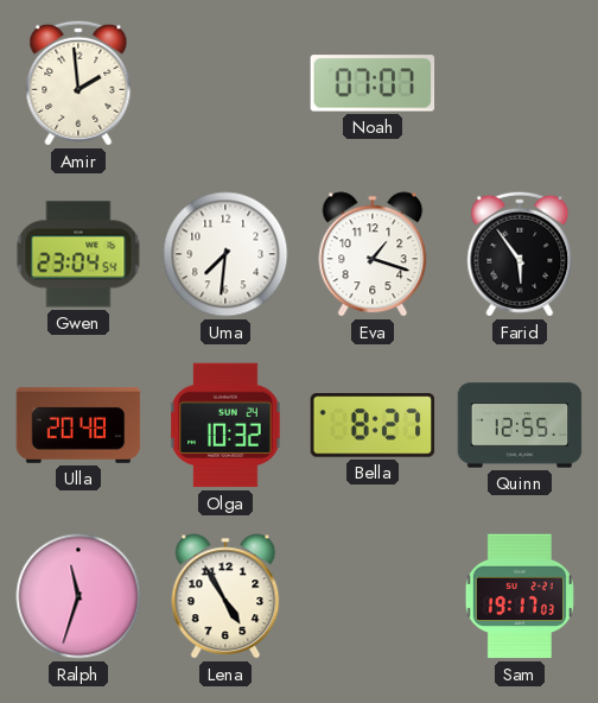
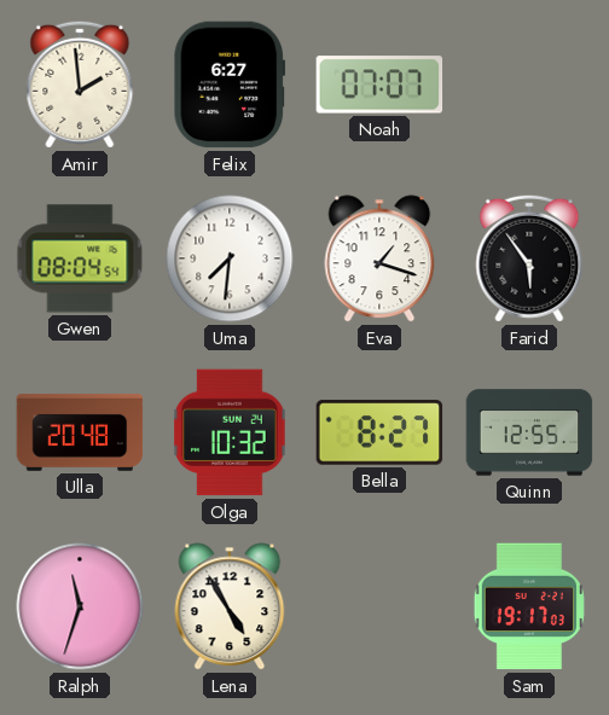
Felix: none -> 6:27
Gwen: 23:04 -> 08:04
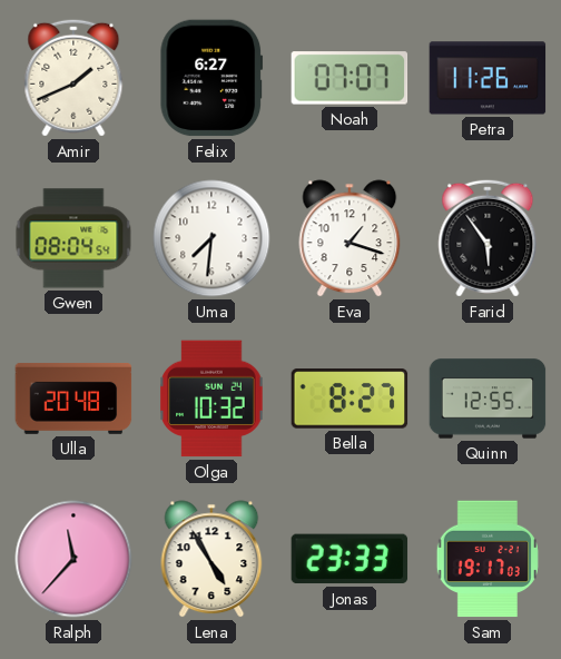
Amir: 1:59 -> 1:41
Petra: none -> 11:26
Ralph: 11:33 -> 11:37
Jonas: none -> 23:33
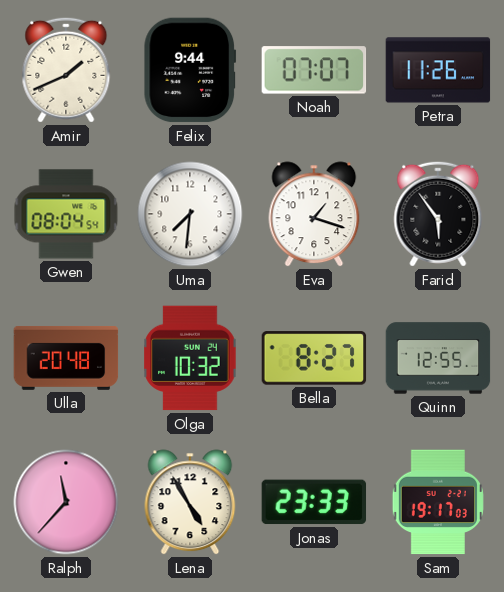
Felix: 6:27 -> 9:44
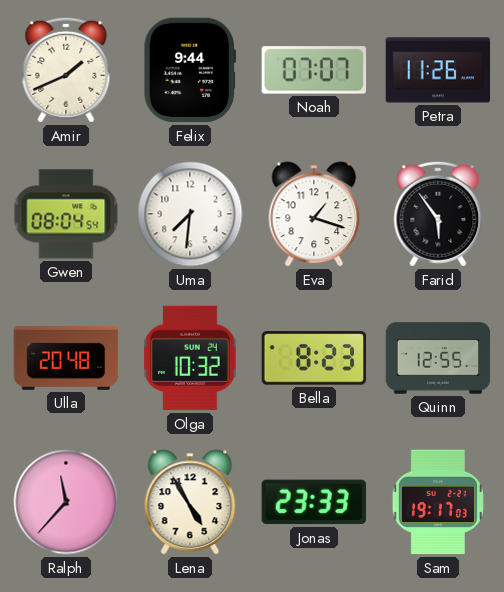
Bella: 8:27 -> 8:23
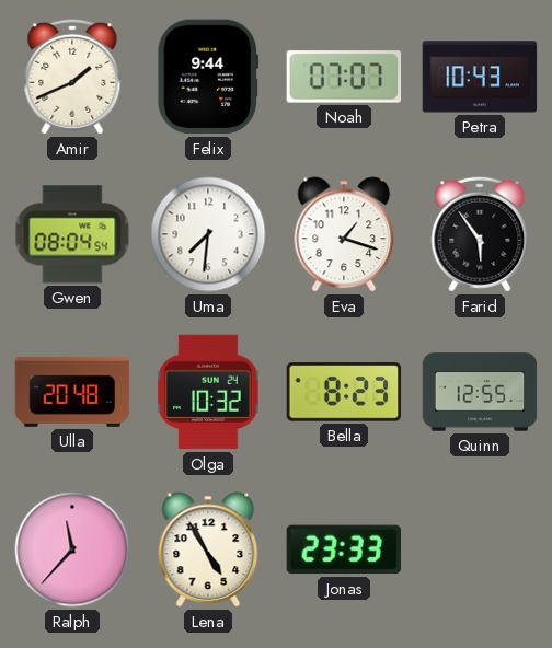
Petra: 11:26 -> 10:43
Sam: 19:17 -> none
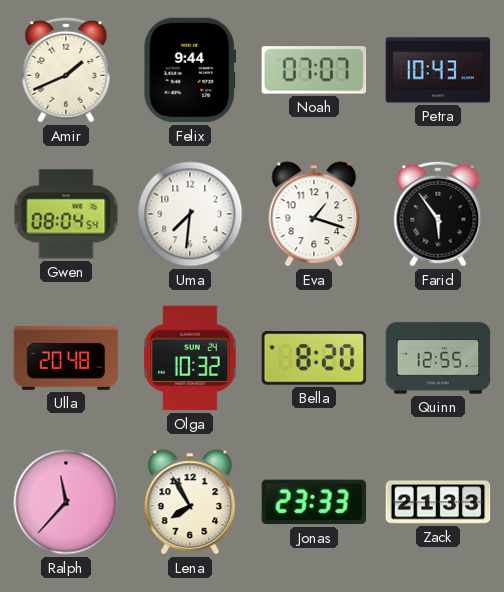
Bella: 8:23 -> 8:20
Lena: 4:55 -> 7:55
Zack: none -> 21:33
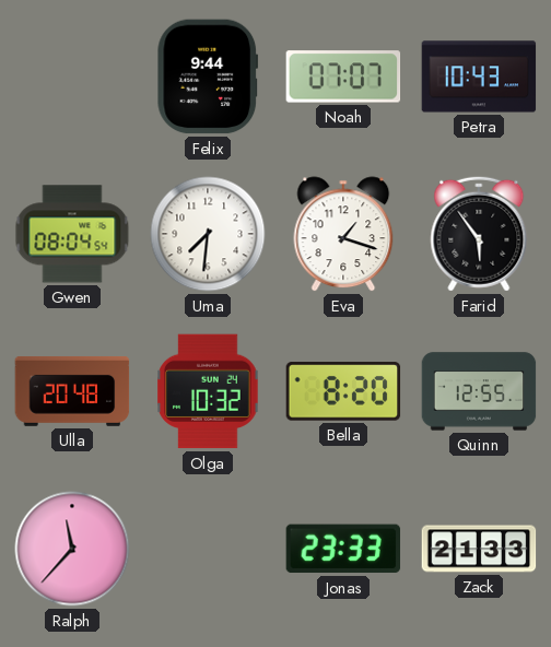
Amir: 1:41 -> none
Lena: 7:55 -> none
